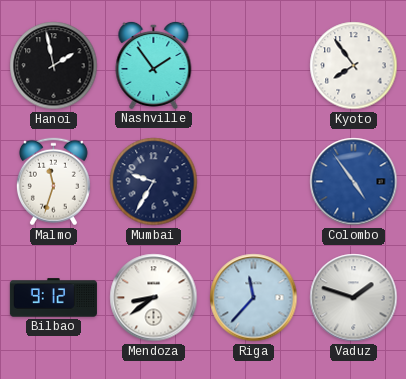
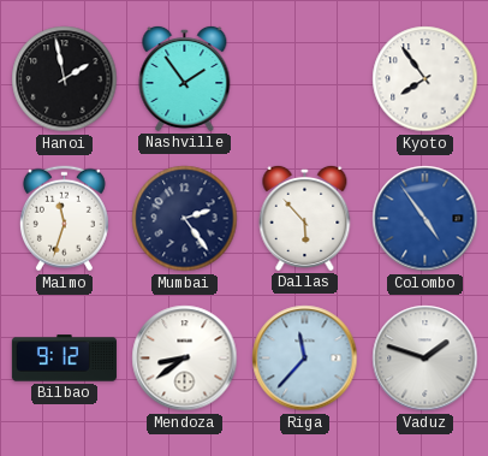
Mumbai: 9:35 -> 2:24
Dallas: none -> 5:53
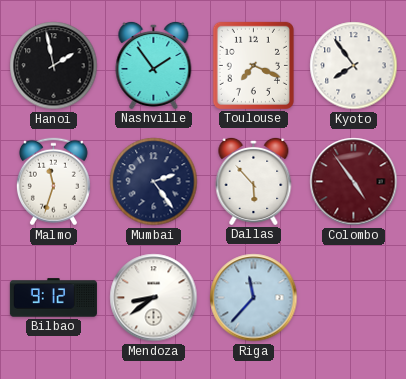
Toulouse: none -> 7:19
Colombo dial: blue -> burgundy
Vaduz: 1:48 -> none
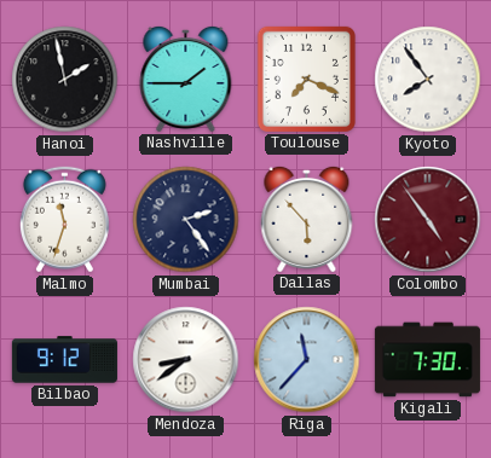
Nashville: 1:54 -> 1:45
Kigali: none -> 7:30
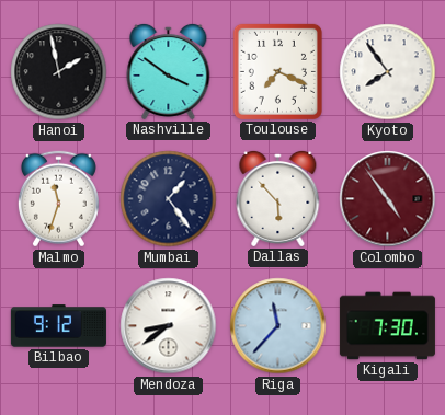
Nashville: 1:45 -> 3:51
Mumbai: 2:24 -> 1:24
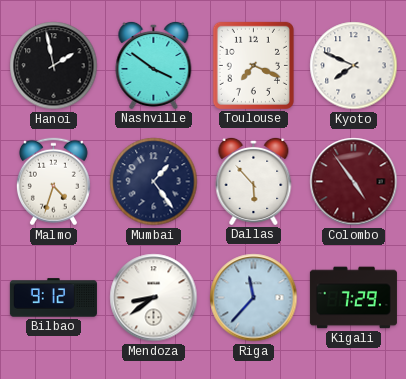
Kyoto: 7:54 -> 7:49
Malmo: 11:33 -> 4:33
Kigali: 7:30 -> 7:29
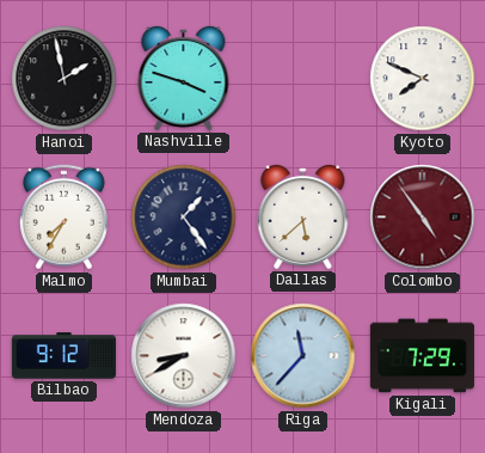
Nashville: 3:51 -> 3:48
Toulouse: 7:19 -> none
Malmo: 4:33 -> 7:35
Dallas: 5:53 -> 5:38
Mendoza: 8:39 -> 8:40
